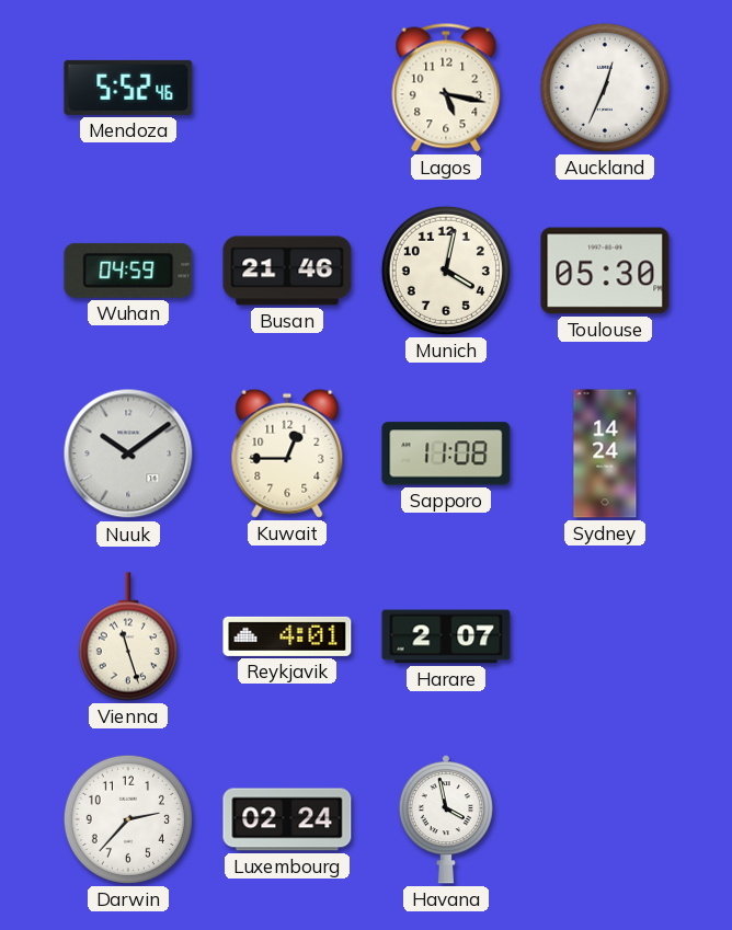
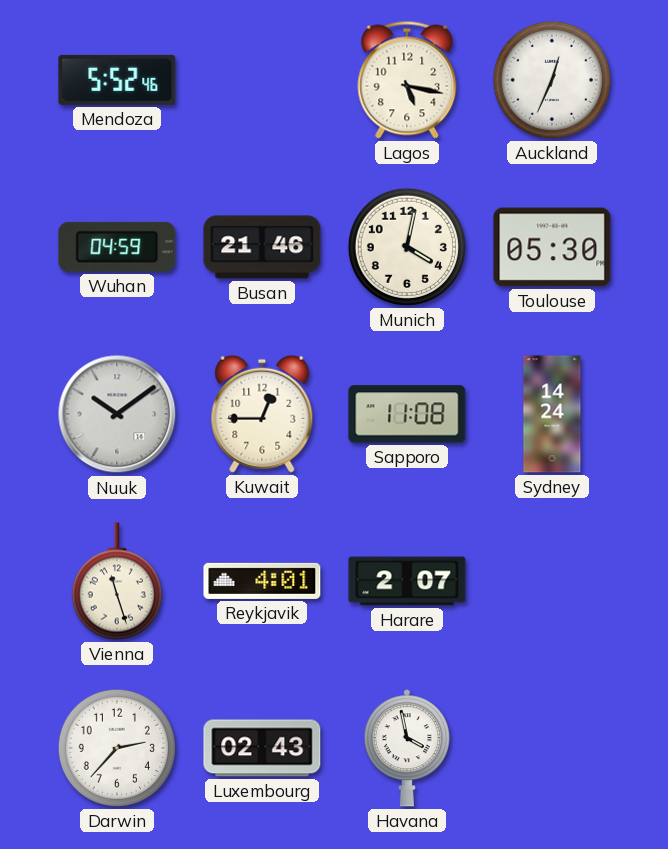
Luxembourg: 02:24 -> 02:43
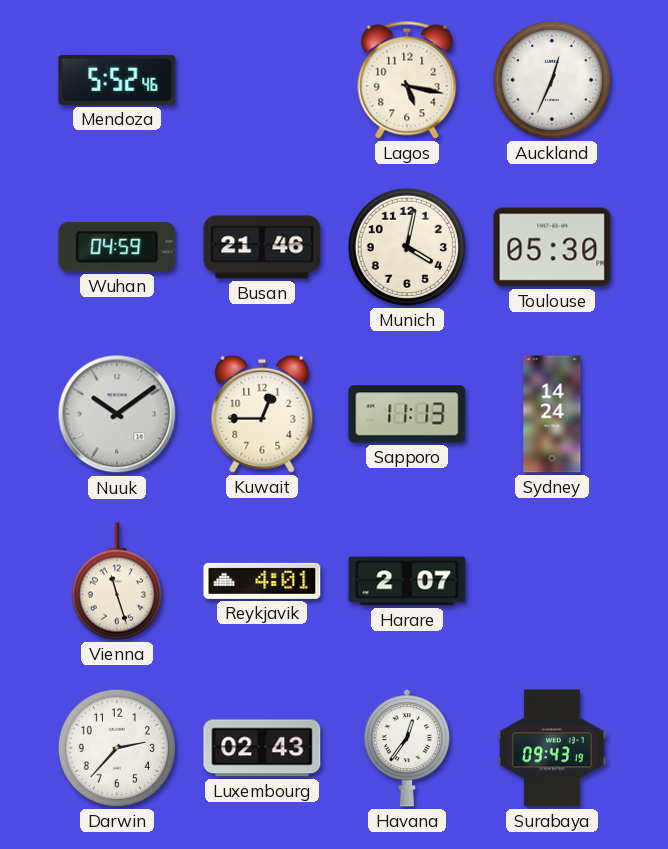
Sapporo: 11:08 -> 11:13
Havana: 3:58 -> 12:36
Surabaya: none -> 09:43
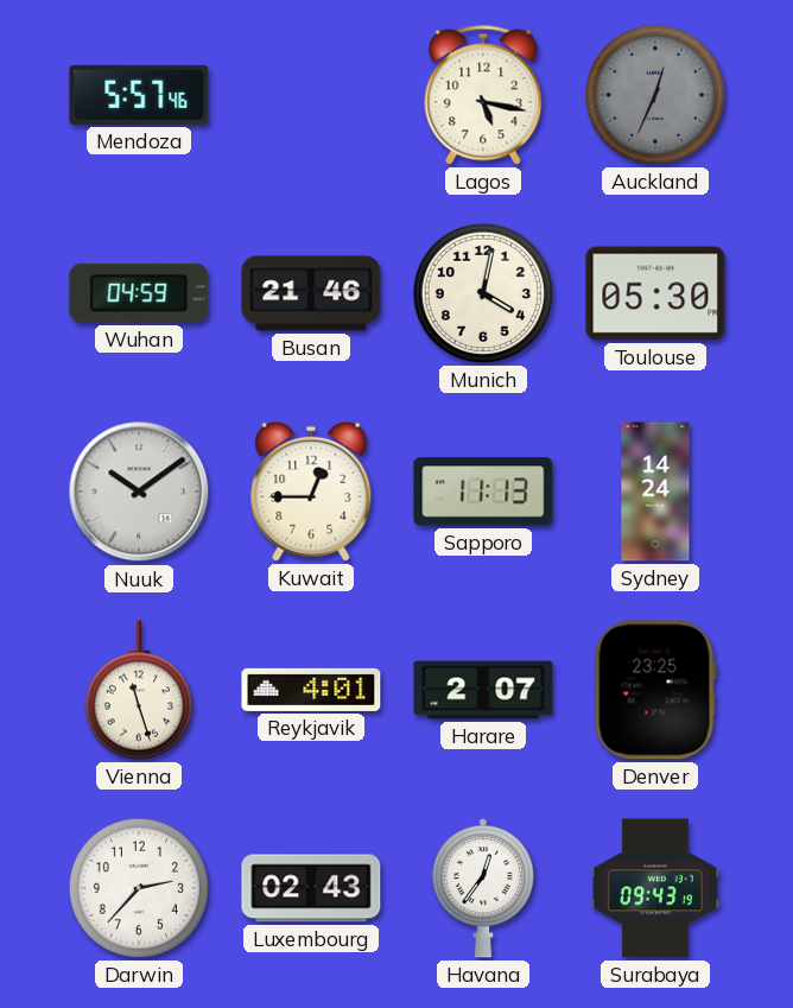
Mendoza: 5:52 -> 5:57
Auckland dial: white -> grey
Denver: none -> 23:25
